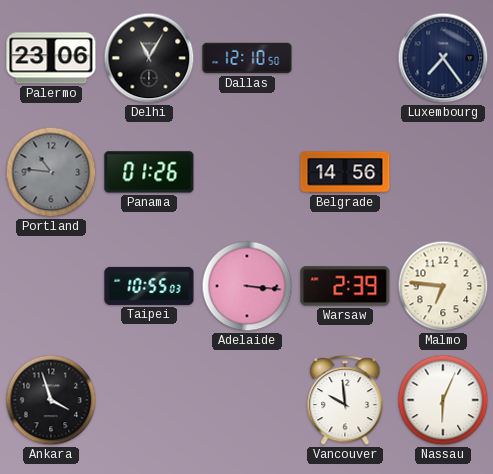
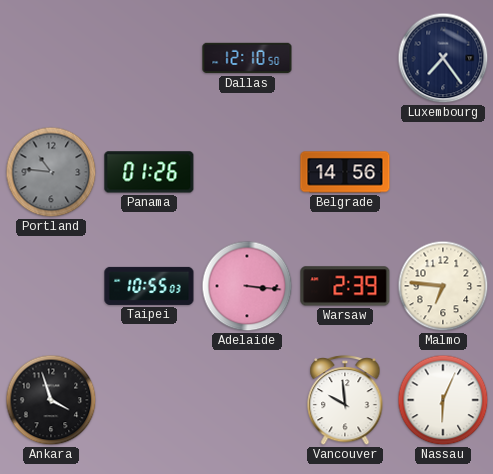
Palermo: 23:06 -> none
Delhi: 11:05 -> none
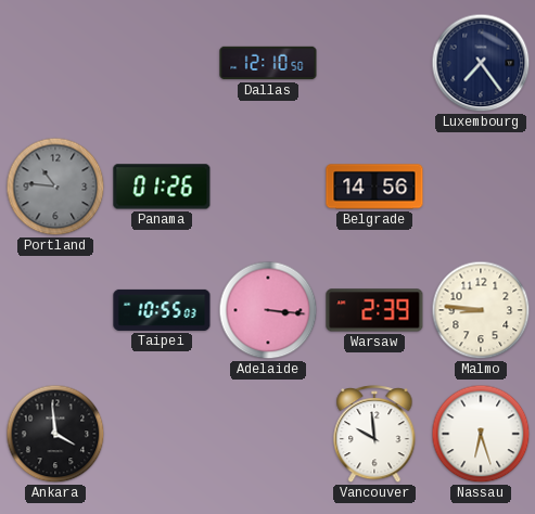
Malmo: 6:46 -> 8:46
Ankara: 3:57 -> 3:59
Nassau: 6:04 -> 6:27
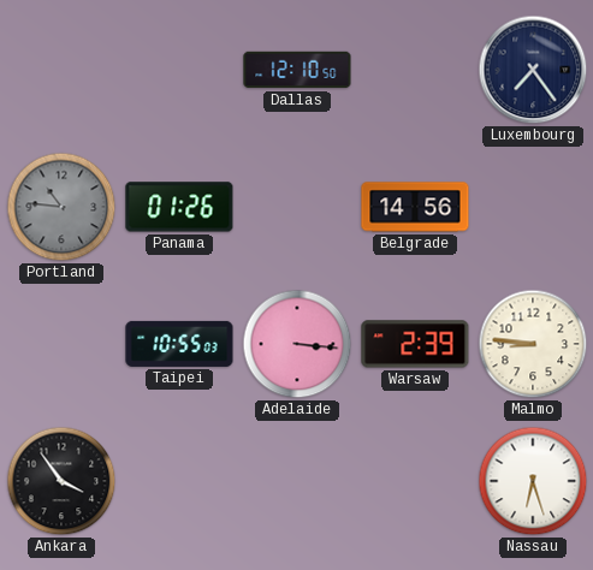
Ankara: 3:59 -> 3:54
Vancouver: 9:59 -> none
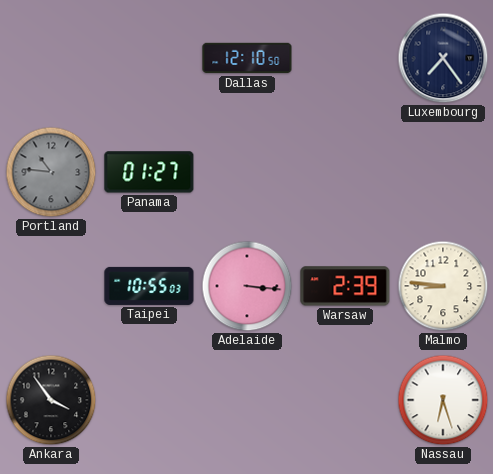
Panama: 01:26 -> 01:27
Belgrade: 14:56 -> none
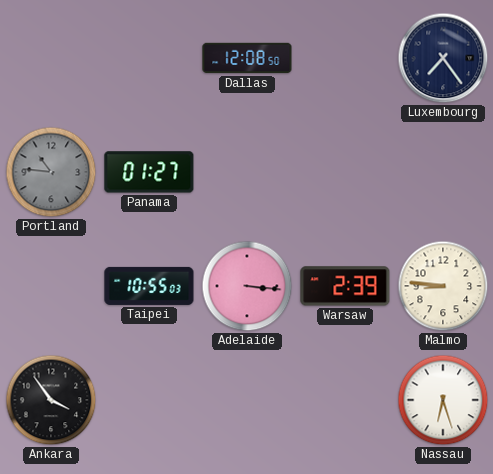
Dallas: 12:10 -> 12:08
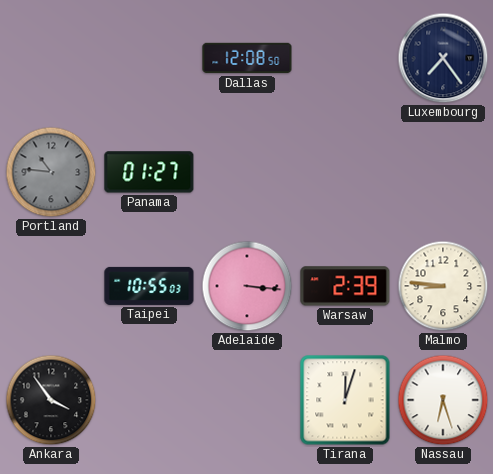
Tirana: none -> 12:03
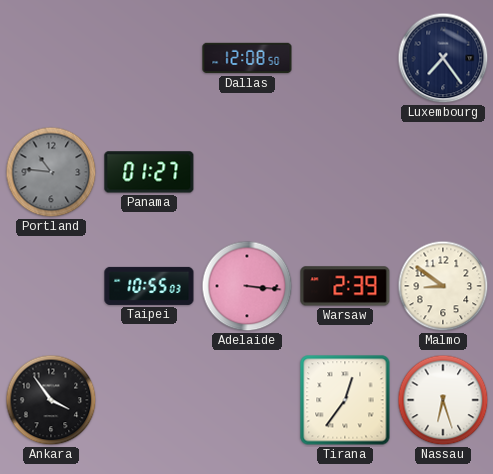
Malmo: 8:46 -> 8:51
Tirana: 12:03 -> 12:36
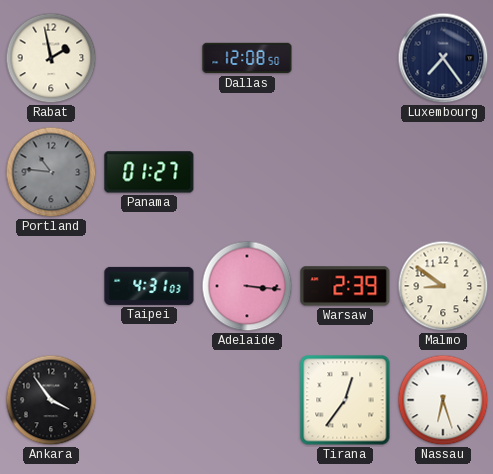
Rabat: none -> 1:58
Taipei: 10:55 -> 4:31
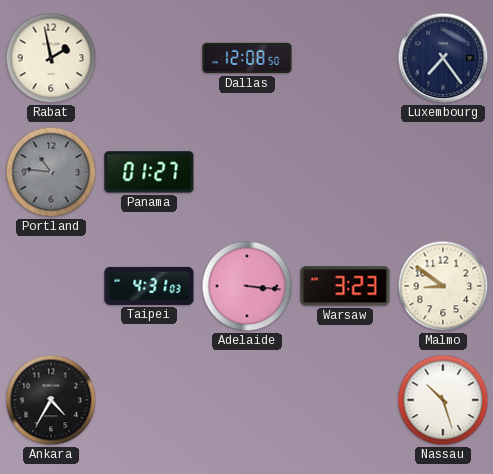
Warsaw: 2:39 -> 3:23
Ankara: 3:54 -> 4:35
Tirana: 12:36 -> none
Nassau: 6:27 -> 10:27
